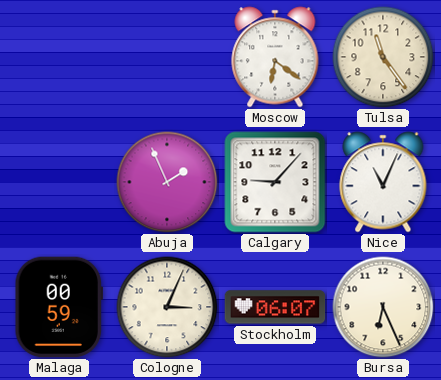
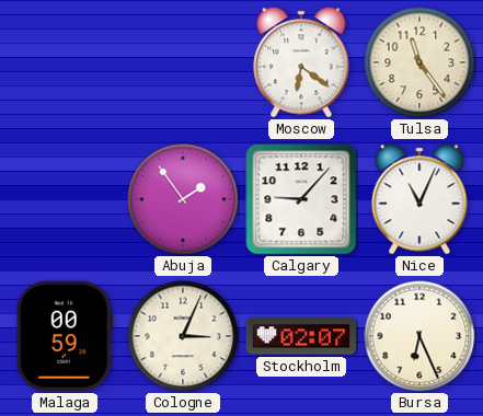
Abuja: 1:56 -> 1:54
Stockholm: 06:07 -> 02:07
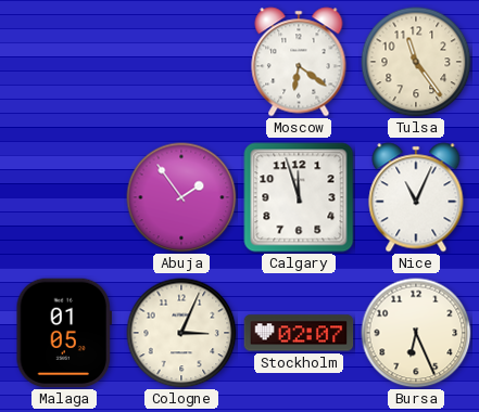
Calgary: 9:07 -> 11:57
Malaga: 00:59 -> 01:05
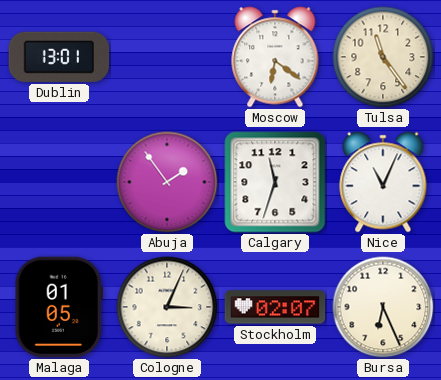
Dublin: none -> 13:01
Calgary: 11:57 -> 11:33
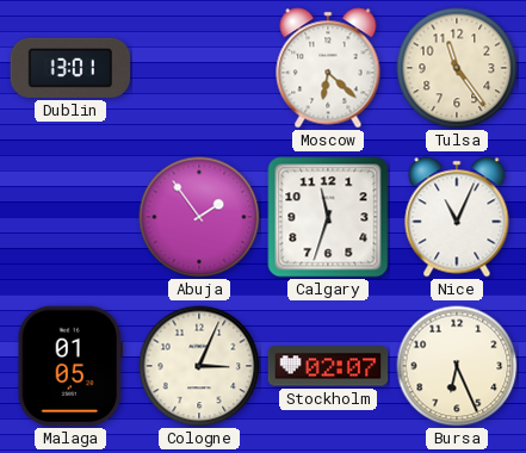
Moscow: 6:21 -> 6:22
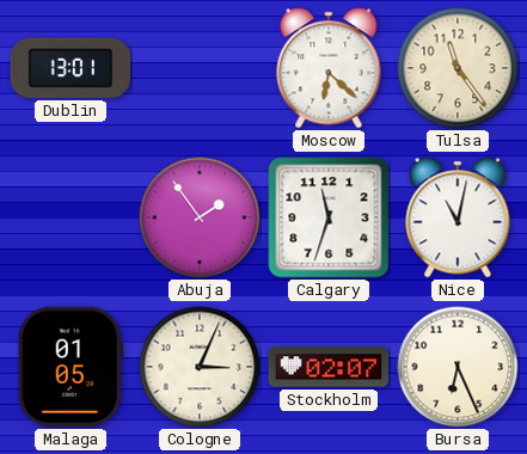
Nice: 11:04 -> 11:02
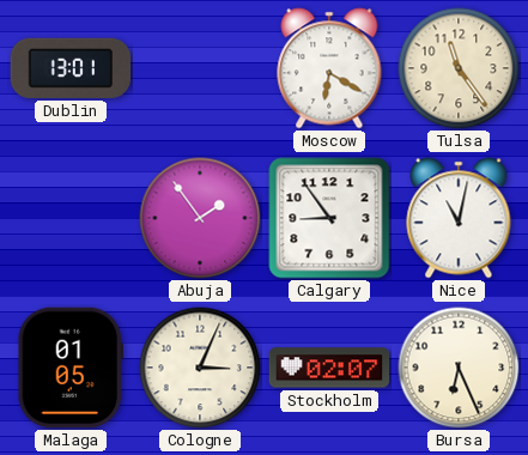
Moscow: 6:22 -> 6:20
Calgary: 11:33 -> 8:54
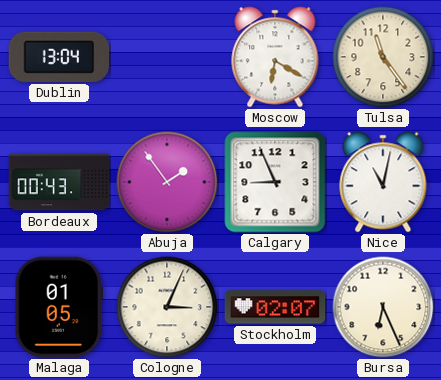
Dublin: 13:01 -> 13:04
Bordeaux: none -> 00:43
Calgary: 8:54 -> 8:56
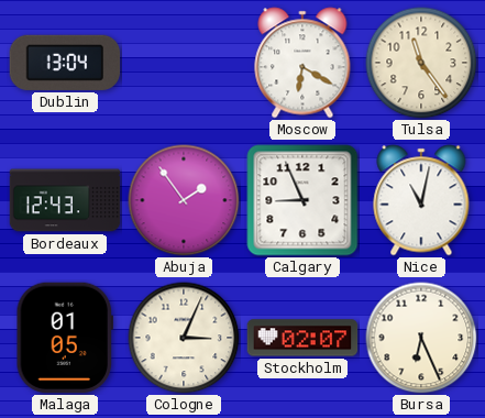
Bordeaux: 00:43 -> 12:43
